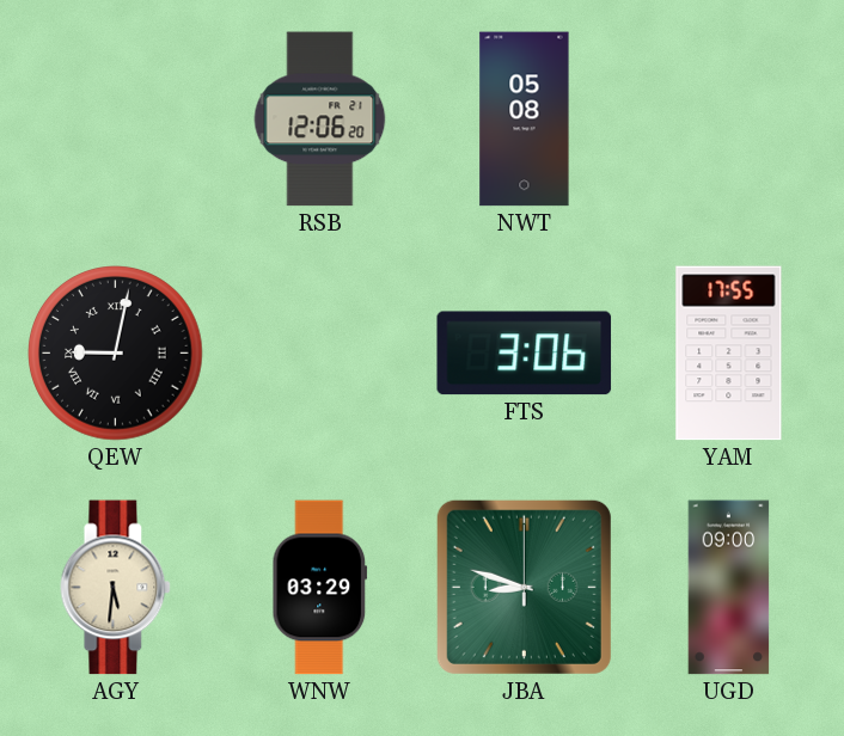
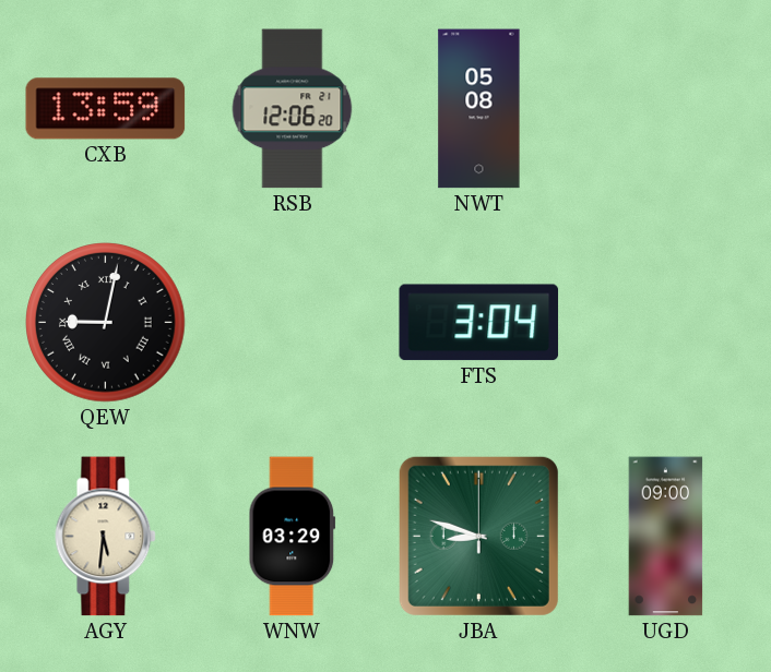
CXB: none -> 13:59
FTS: 3:06 -> 3:04
YAM: 17:55 -> none
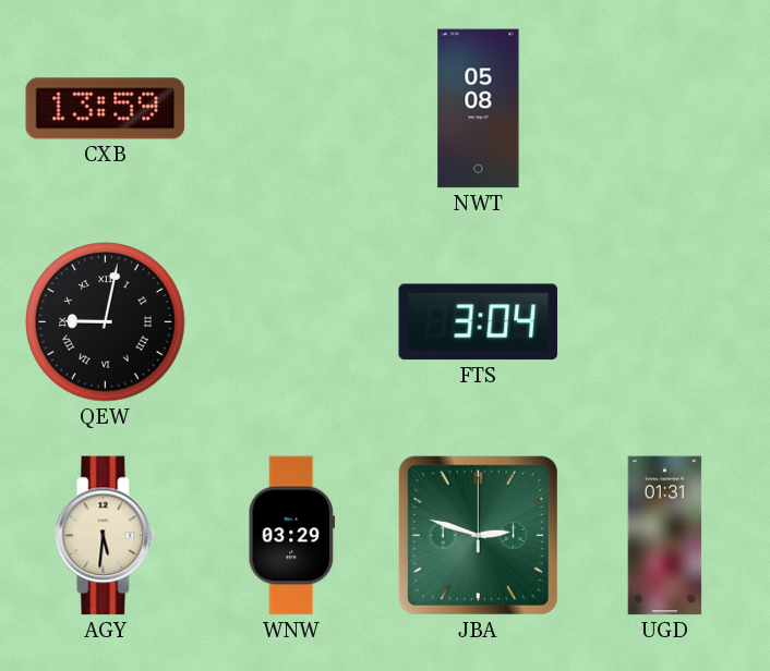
RSB: 12:06 -> none
JBA: 8:48 -> 2:48
UGD: 09:00 -> 01:31
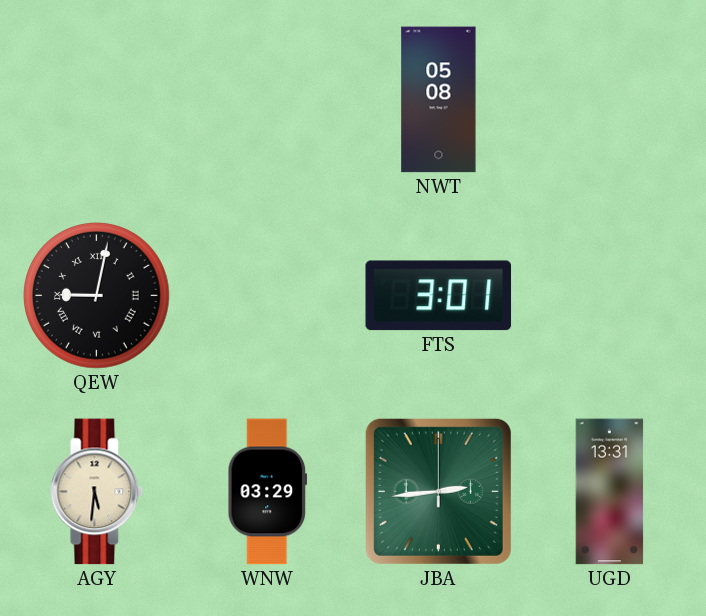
CXB: 13:59 -> none
FTS: 3:04 -> 3:01
JBA: 2:48 -> 2:44
UGD: 01:31 -> 13:31
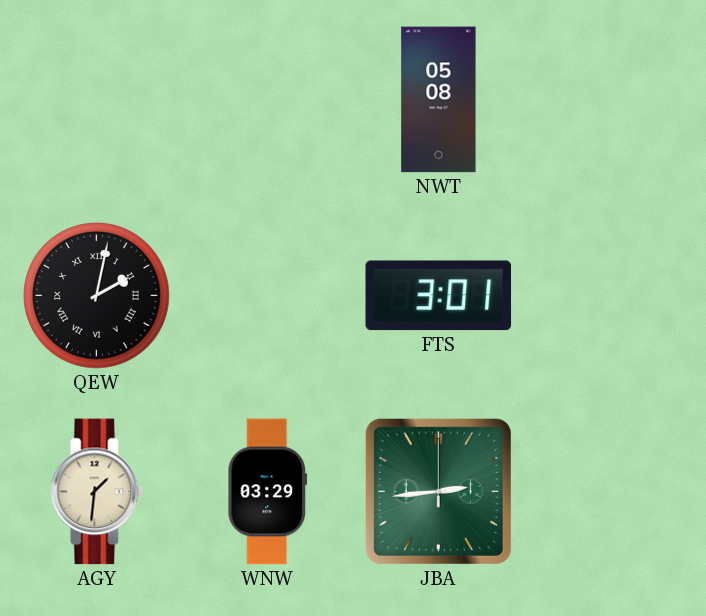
QEW: 9:02 -> 2:02
AGY: 5:31 -> 1:31
UGD: 13:31 -> none
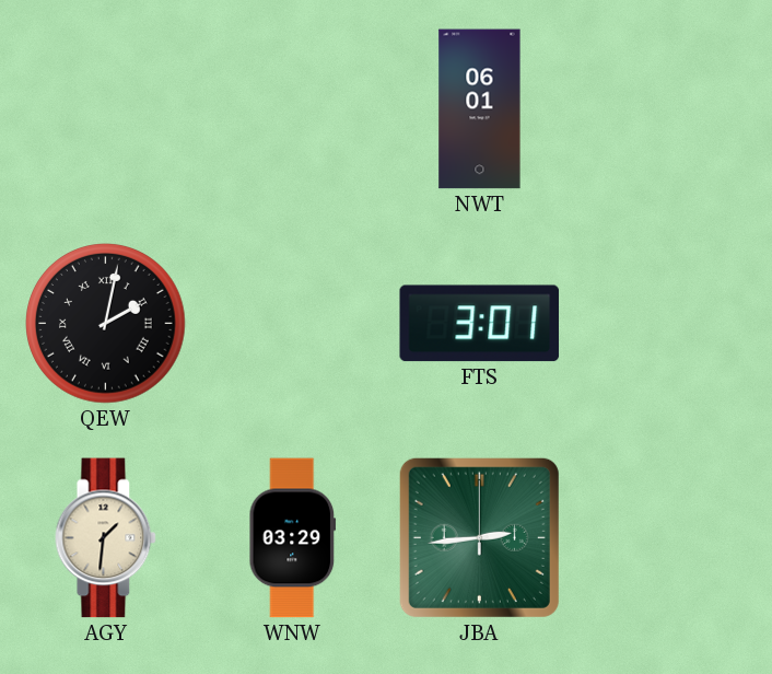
NWT: 05:08 -> 06:01
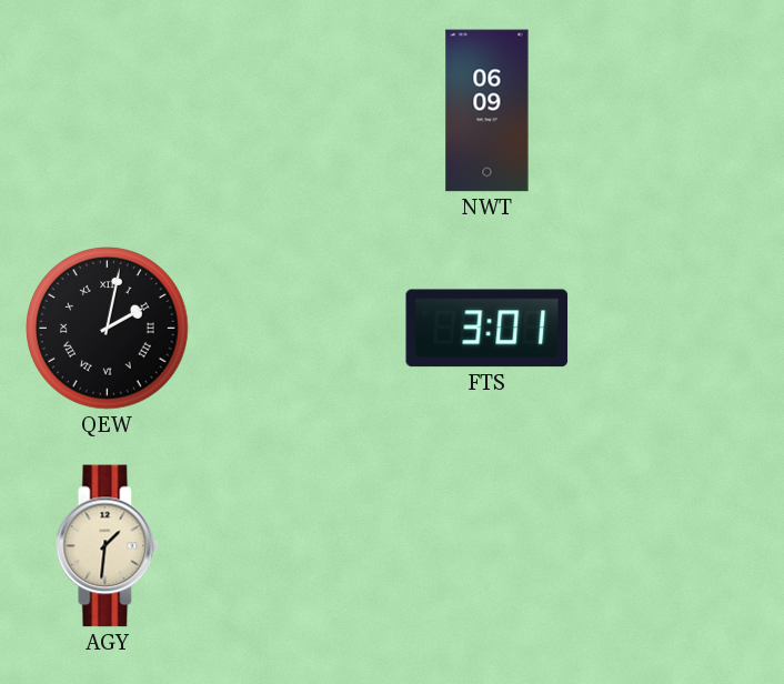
NWT: 06:01 -> 06:09
WNW: 03:29 -> none
JBA: 2:44 -> none
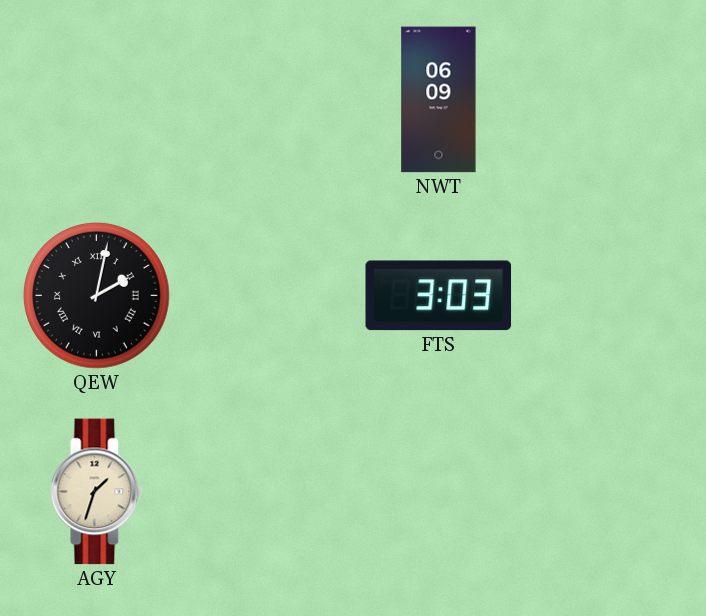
FTS: 3:01 -> 3:03
AGY: 1:31 -> 1:33
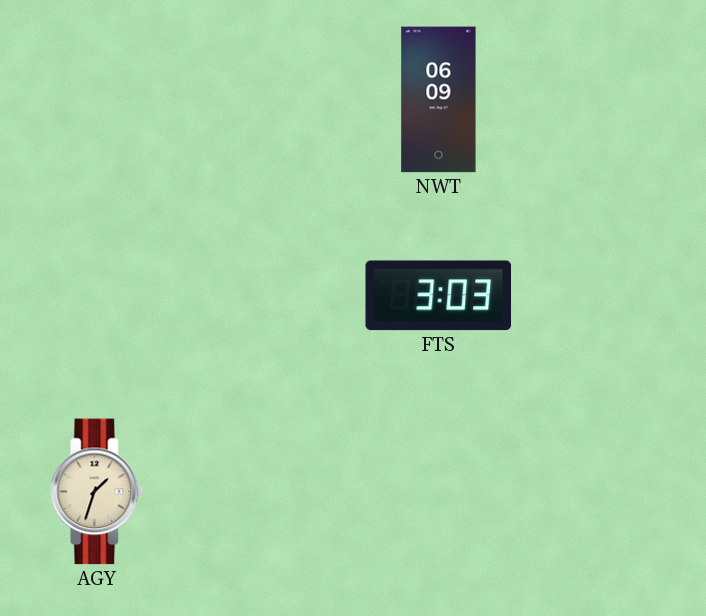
QEW: 2:02 -> none
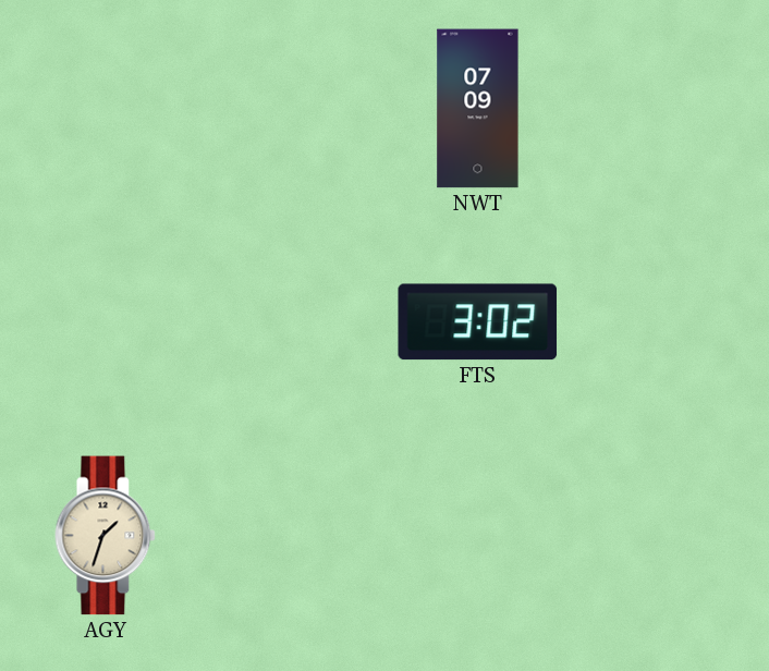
NWT: 06:09 -> 07:09
FTS: 3:03 -> 3:02
